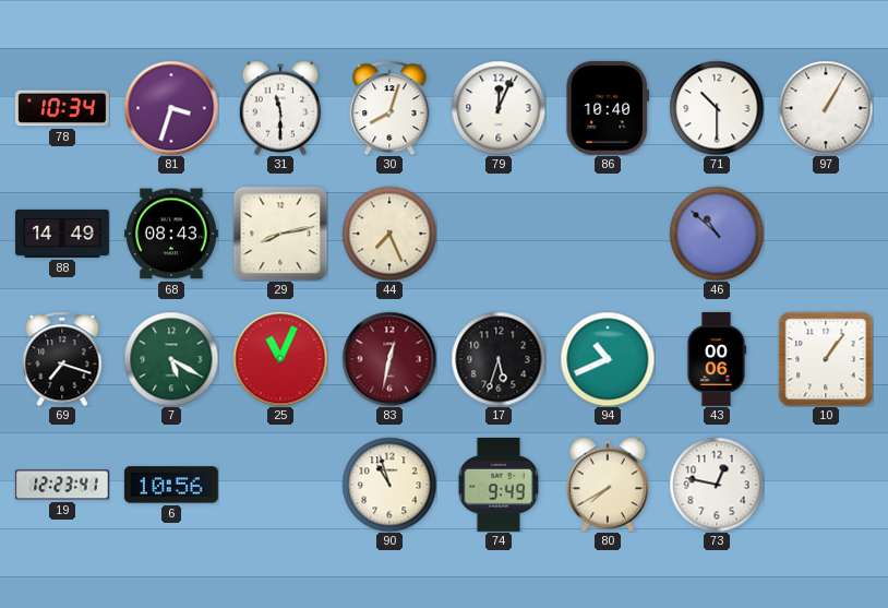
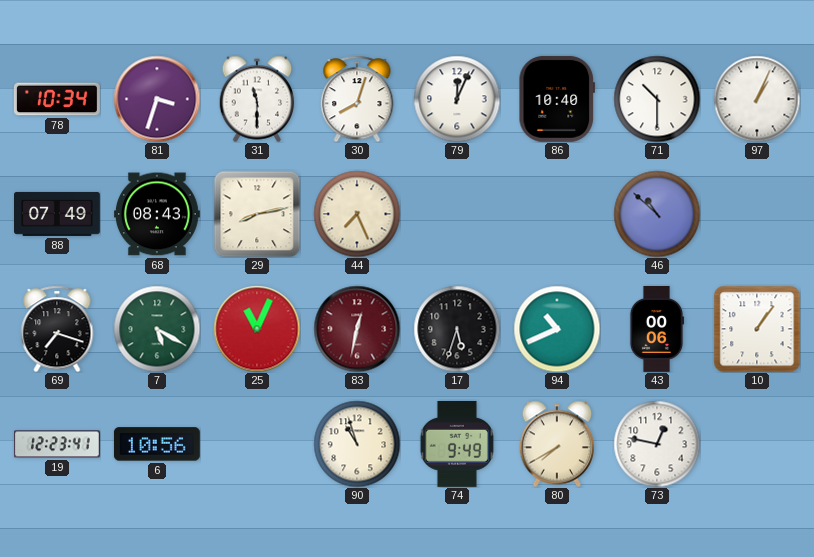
97: 1:05 -> 1:04
88: 14:49 -> 07:49
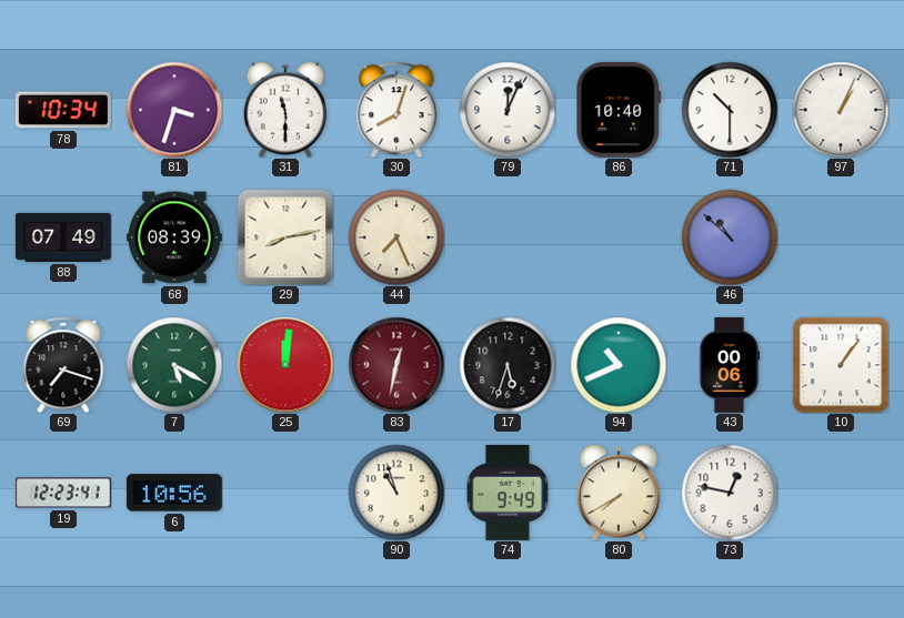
68: 08:43 -> 08:39
25: 11:04 -> 12:01
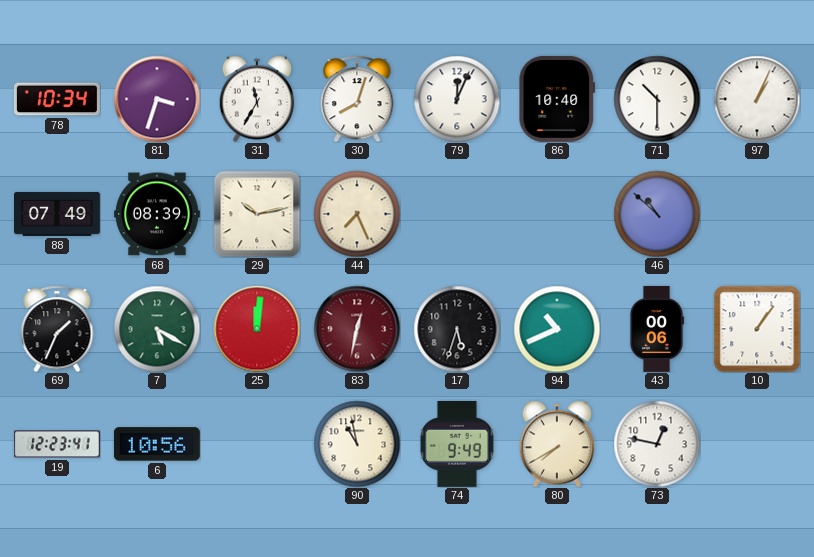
31: 11:30 -> 11:35
29: 8:13 -> 10:13
69: 7:18 -> 1:34
90: 10:57 -> 10:58
